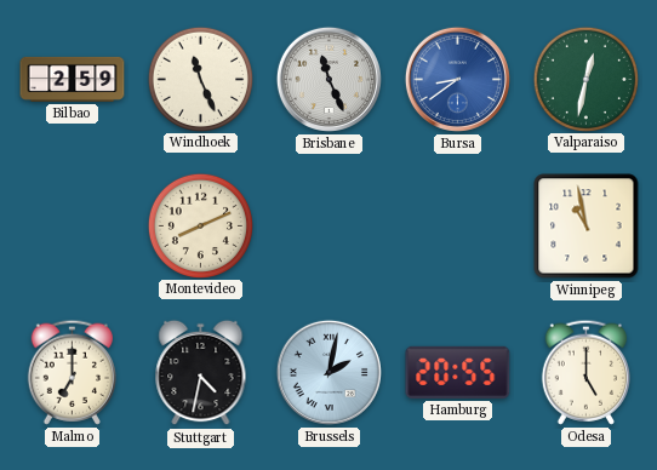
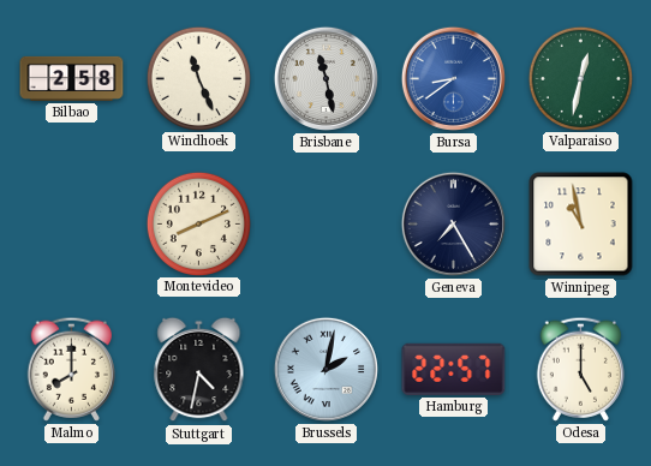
Bilbao: 2:59 -> 2:58
Brisbane: 11:26 -> 11:28
Geneva: none -> 7:25
Malmo: 7:00 -> 8:00
Hamburg: 20:55 -> 22:57
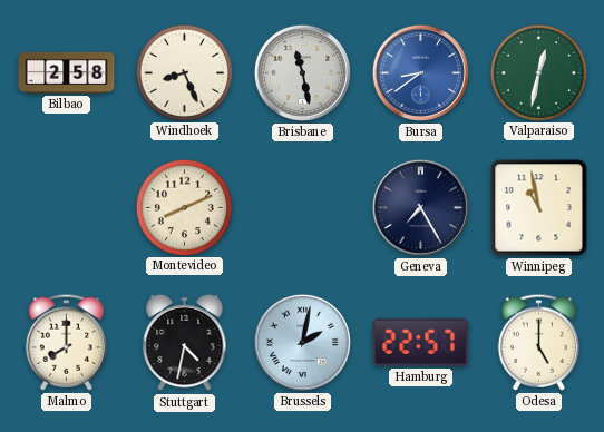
Windhoek: 11:26 -> 8:26
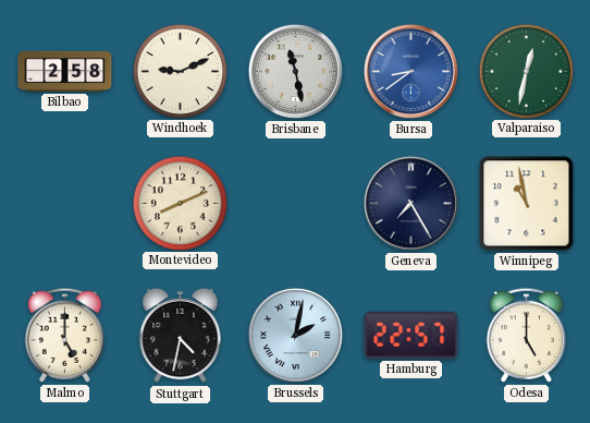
Windhoek: 8:26 -> 9:11
Malmo: 8:00 -> 5:00
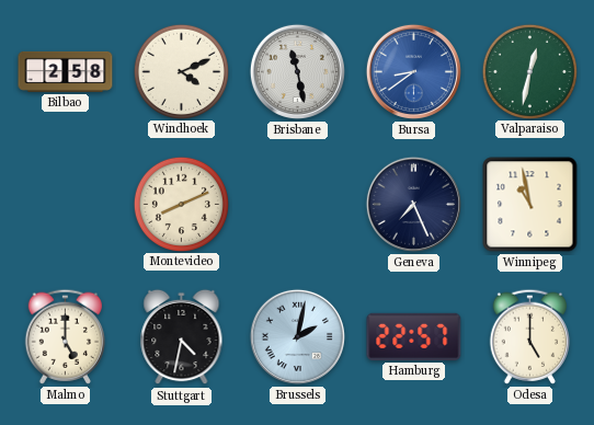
Windhoek: 9:11 -> 4:11
Geneva: 7:25 -> 7:26
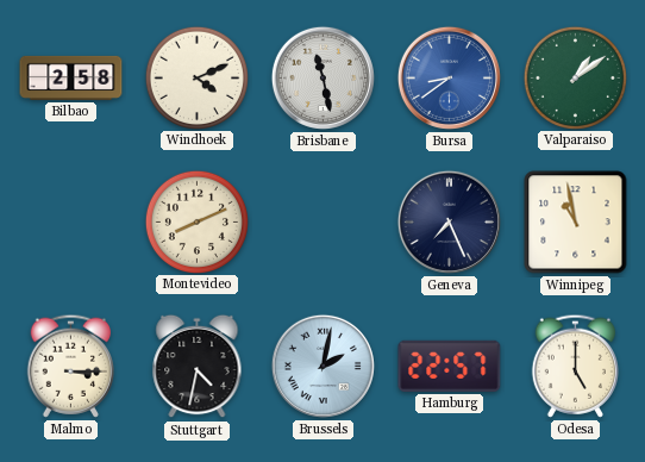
Valparaiso: 12:32 -> 1:09
Malmo: 5:00 -> 3:15
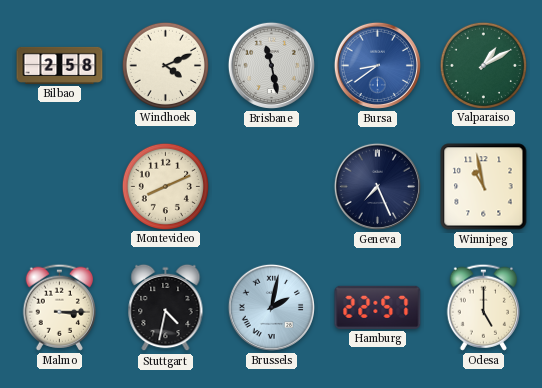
Valparaiso: 1:09 -> 1:10
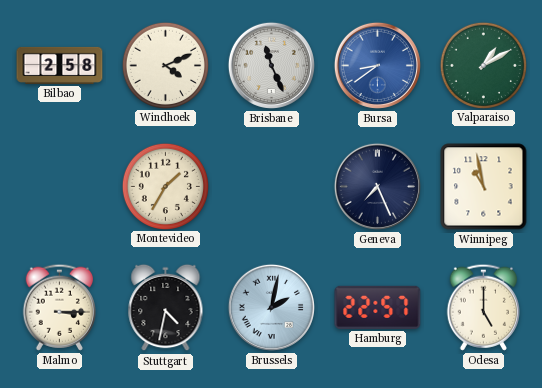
Brisbane: 11:28 -> 11:26
Montevideo: 8:11 -> 1:35
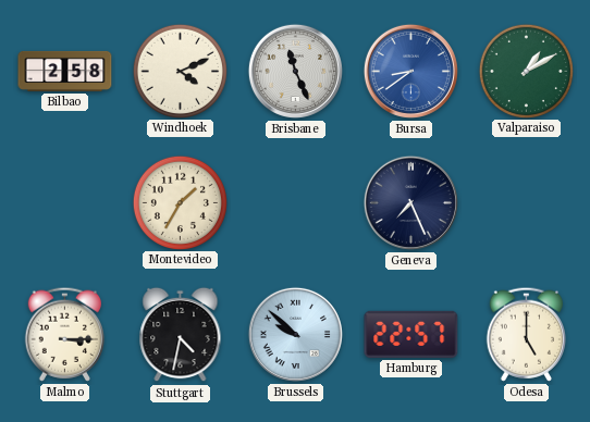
Winnipeg: 10:58 -> none
Brussels: 2:02 -> 9:52
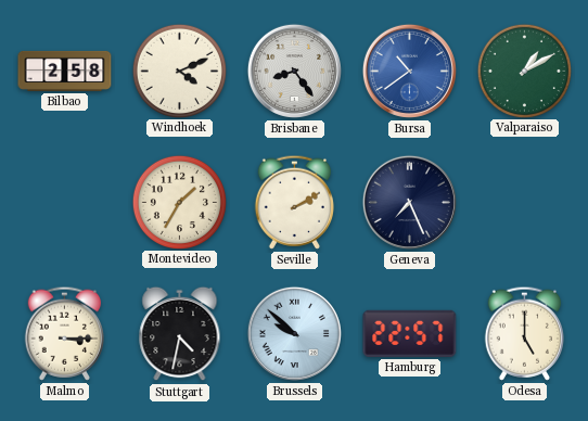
Brisbane: 11:26 -> 8:24
Bursa: 8:39 -> 10:39
Seville: none -> 2:10
